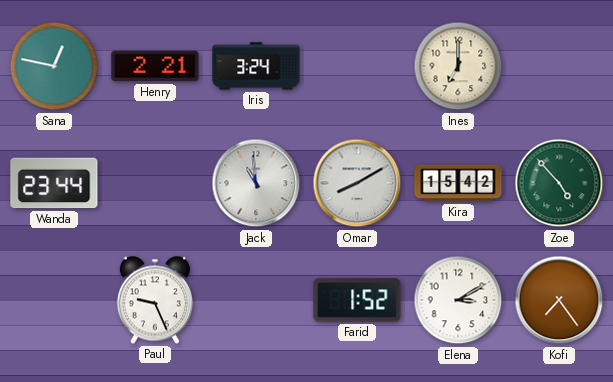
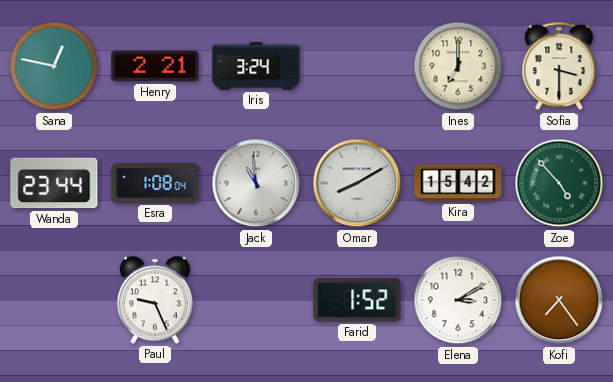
Sofia: none -> 3:30
Esra: none -> 1:08
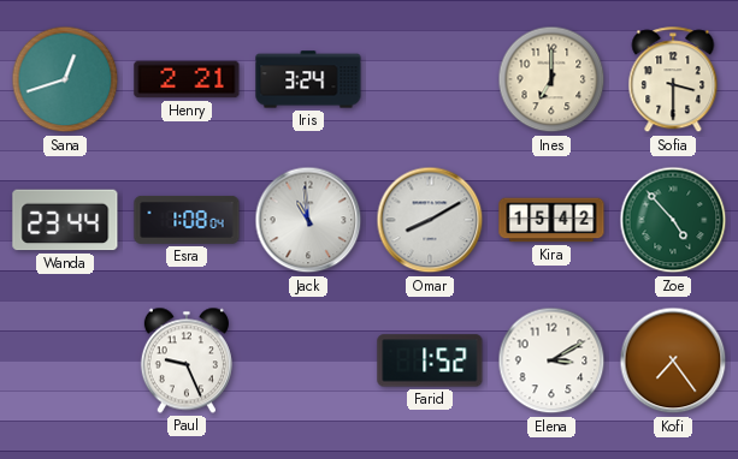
Sana: 12:47 -> 12:42
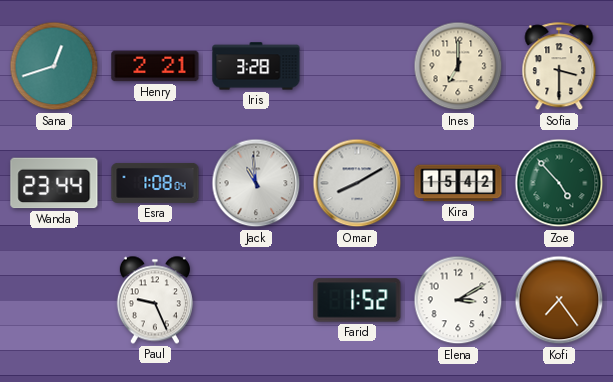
Iris: 3:24 -> 3:28
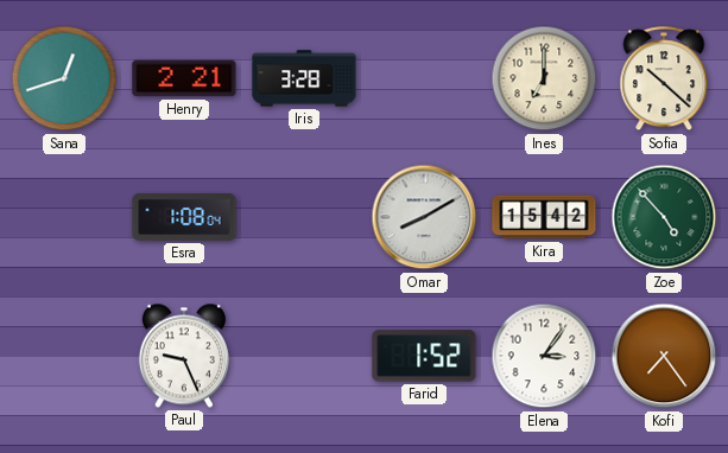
Sofia: 3:30 -> 10:22
Wanda: 23:44 -> none
Jack: 10:59 -> none
Elena: 3:10 -> 3:06
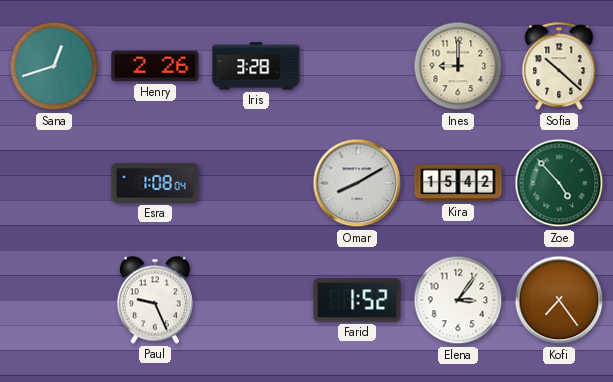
Henry: 2:21 -> 2:26
Ines: 7:00 -> 9:00
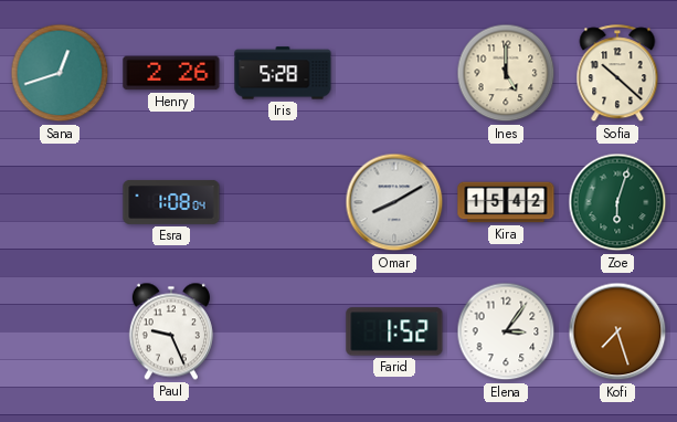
Iris: 3:28 -> 5:28
Ines: 9:00 -> 5:00
Zoe: 4:53 -> 6:03
Kofi: 7:24 -> 7:27
